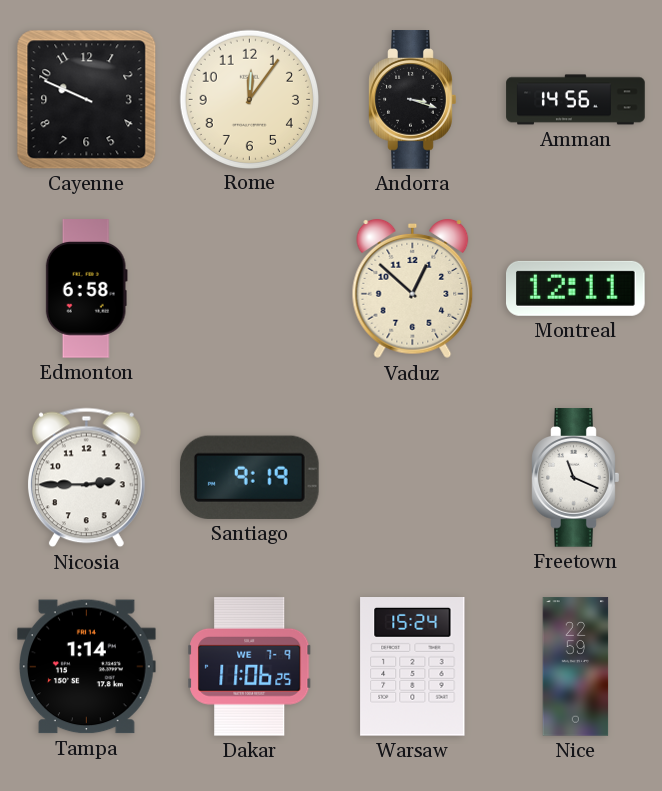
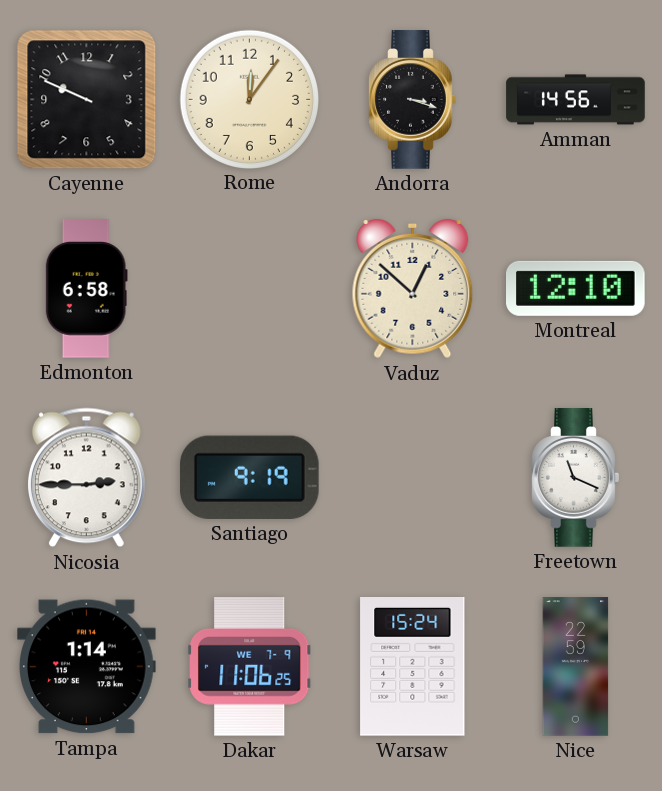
Montreal: 12:11 -> 12:10
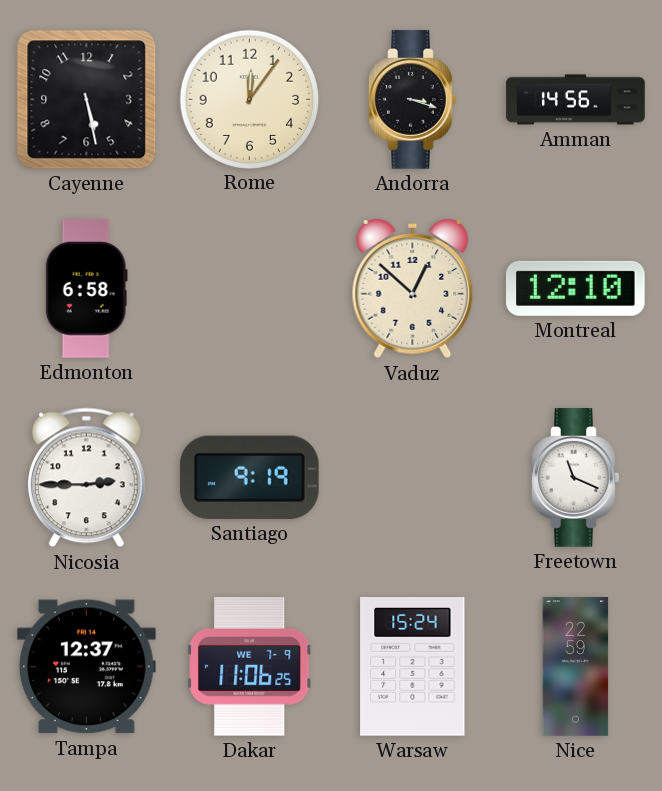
Cayenne: 9:49 -> 5:28
Tampa: 1:14 -> 12:37
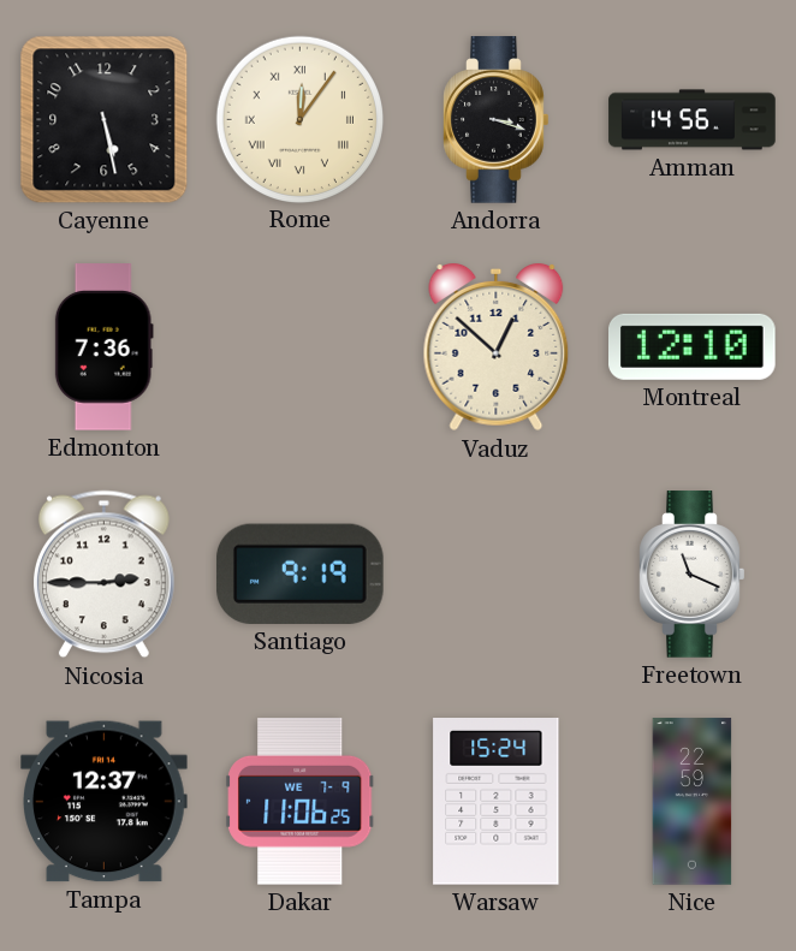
Rome numerals: Arabic -> Roman
Edmonton: 6:58 -> 7:36
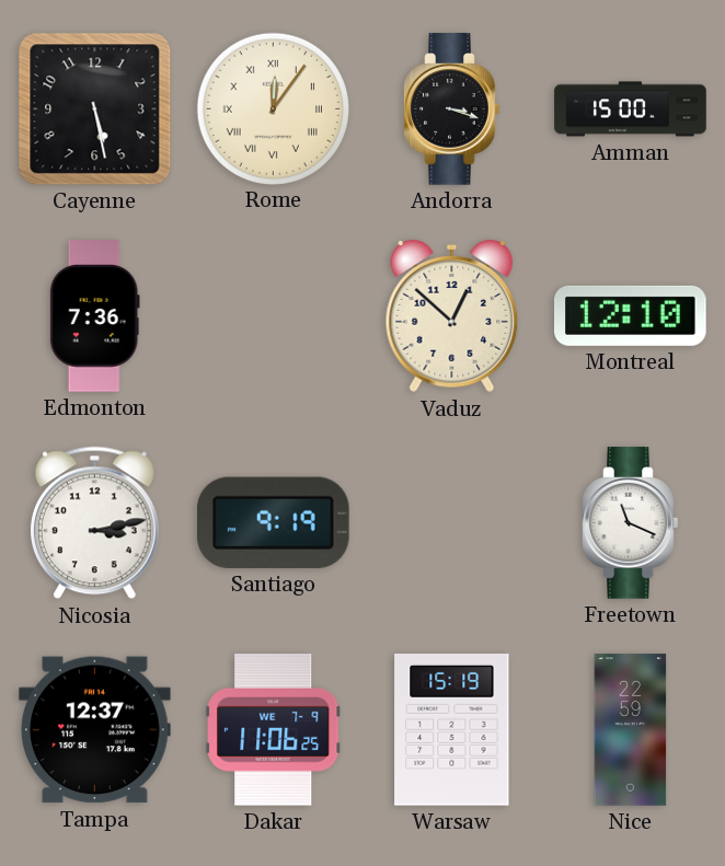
Amman: 14:56 -> 15:00
Nicosia: 2:45 -> 3:13
Warsaw: 15:24 -> 15:19
